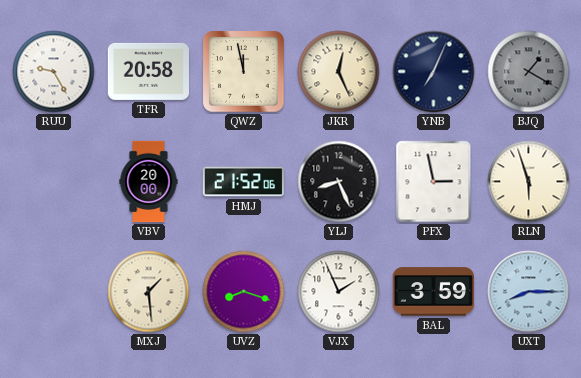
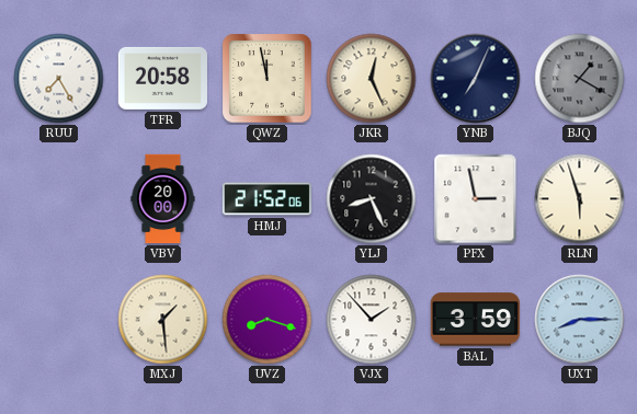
RUU: 9:25 -> 7:25
VJX: 1:56 -> 1:53
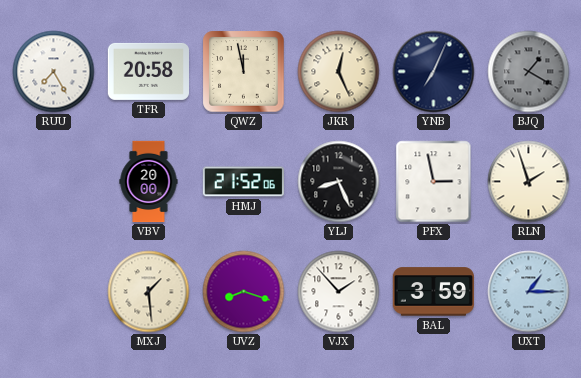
RLN: 5:57 -> 1:57
UXT: 8:15 -> 1:15
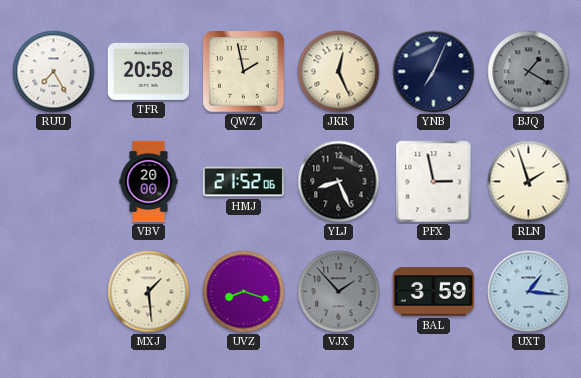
QWZ: 11:58 -> 1:58
VJX dial: white -> grey
UXT: 1:15 -> 1:16
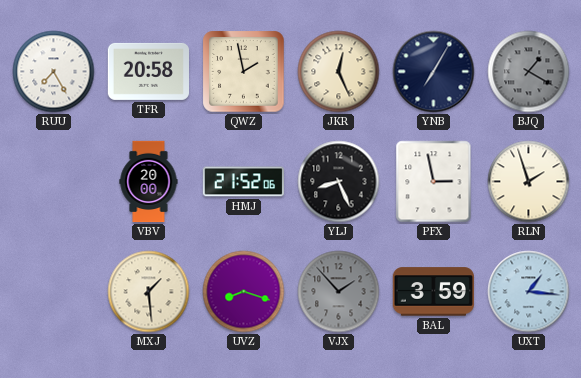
YNB: 7:04 -> 7:05
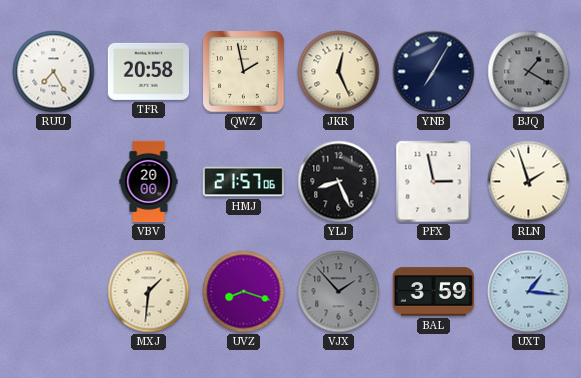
HMJ: 21:52 -> 21:57
MXJ: 1:29 -> 1:31
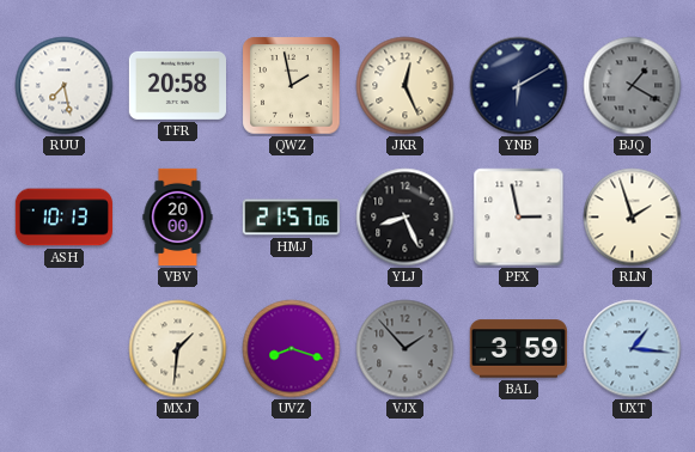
RUU: 7:25 -> 7:28
YNB: 7:05 -> 6:10
ASH: none -> 10:13
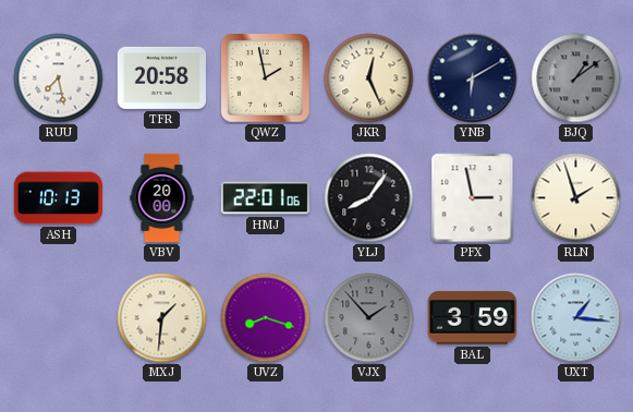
BJQ: 1:20 -> 1:09
HMJ: 21:57 -> 22:01
YLJ: 8:26 -> 8:06
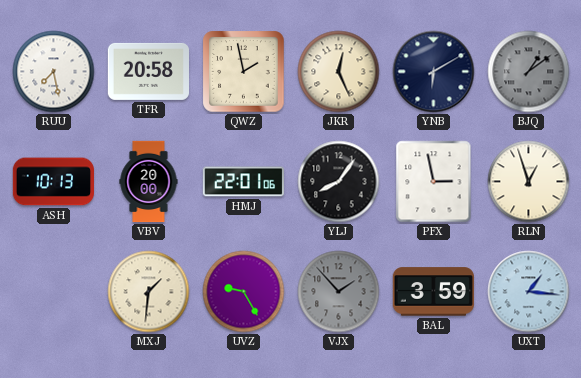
RLN: 1:57 -> 12:57
UVZ: 8:18 -> 9:25
